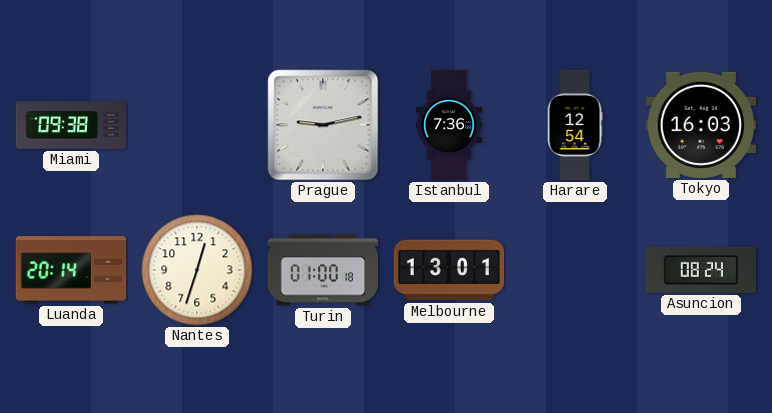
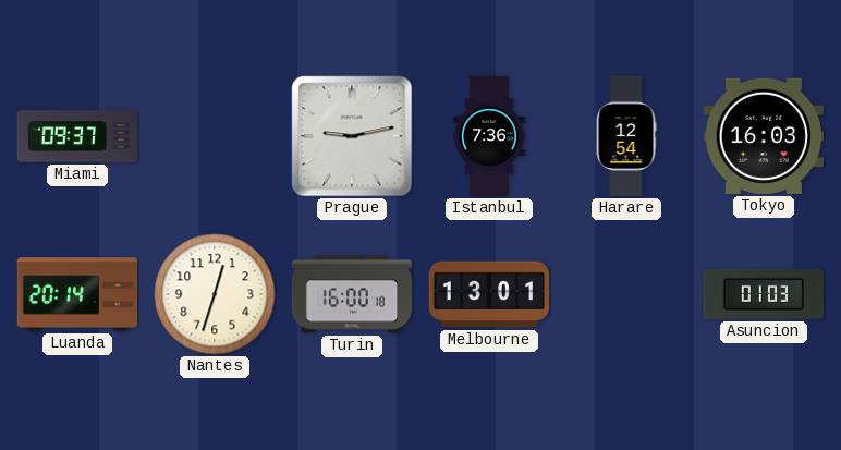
Miami: 09:38 -> 09:37
Turin: 01:00 -> 16:00
Asuncion: 08:24 -> 01:03
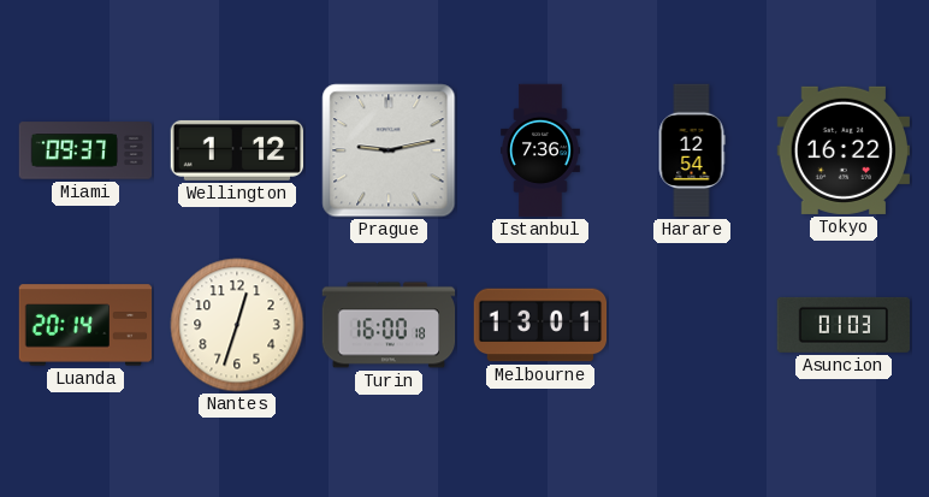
Wellington: none -> 1:12
Tokyo: 16:03 -> 16:22
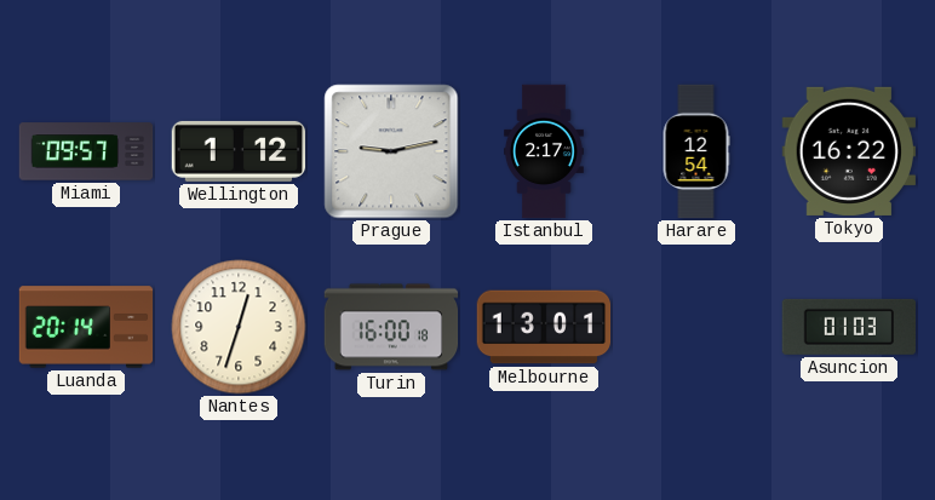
Miami: 09:37 -> 09:57
Istanbul: 7:36 -> 2:17
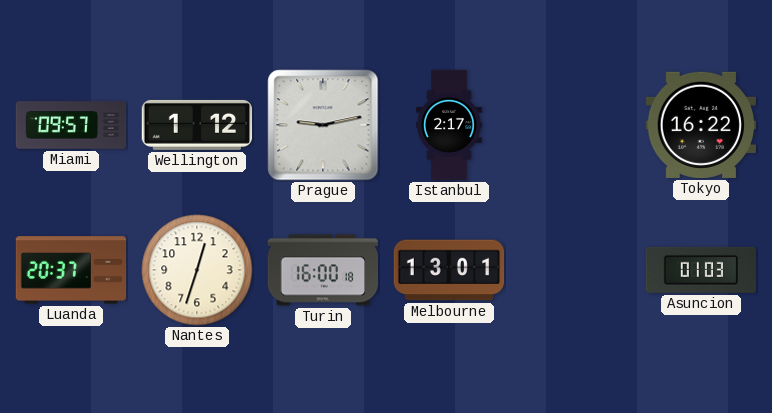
Harare: 12:54 -> none
Luanda: 20:14 -> 20:37
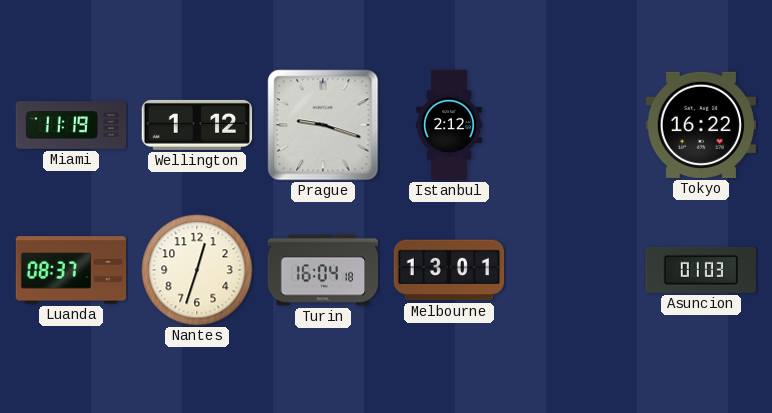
Miami: 09:57 -> 11:19
Prague: 9:13 -> 9:18
Istanbul: 2:17 -> 2:12
Luanda: 20:37 -> 08:37
Turin: 16:00 -> 16:04
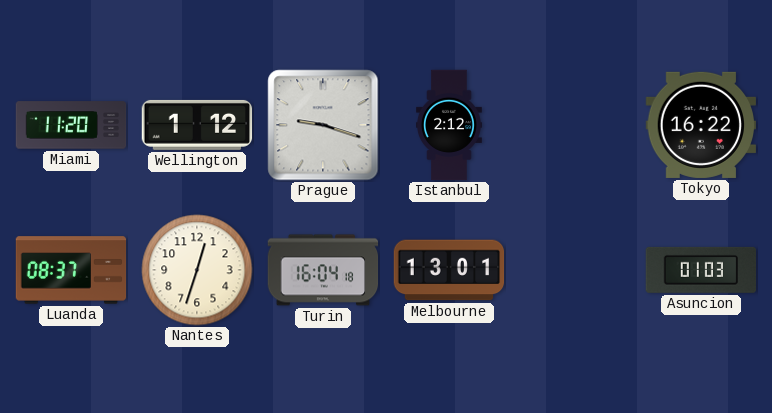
Miami: 11:19 -> 11:20
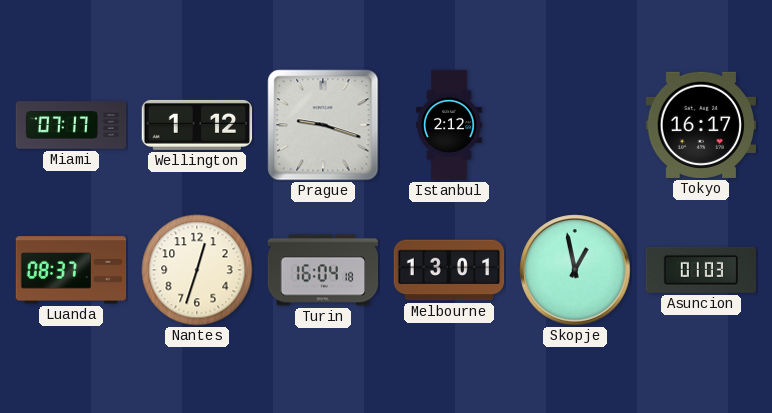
Miami: 11:20 -> 07:17
Tokyo: 16:22 -> 16:17
Skopje: none -> 12:58
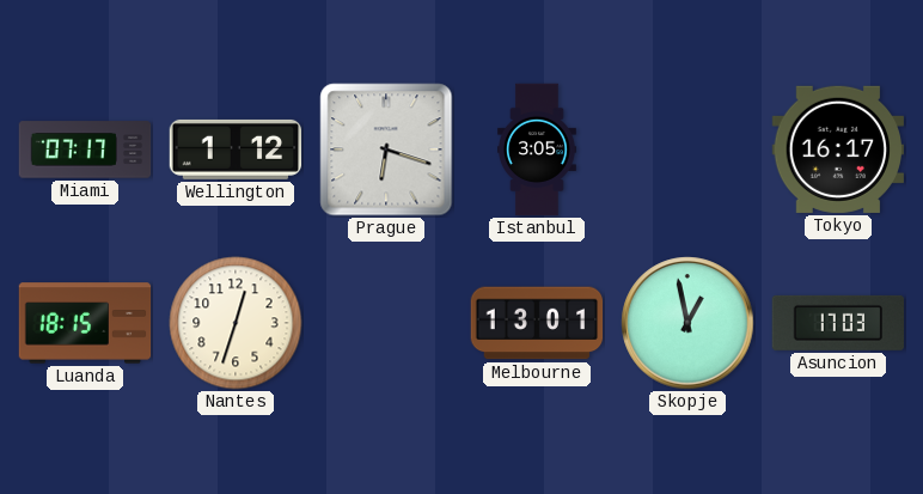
Prague: 9:18 -> 6:18
Istanbul: 2:12 -> 3:05
Luanda: 08:37 -> 18:15
Turin: 16:04 -> none
Asuncion: 01:03 -> 17:03
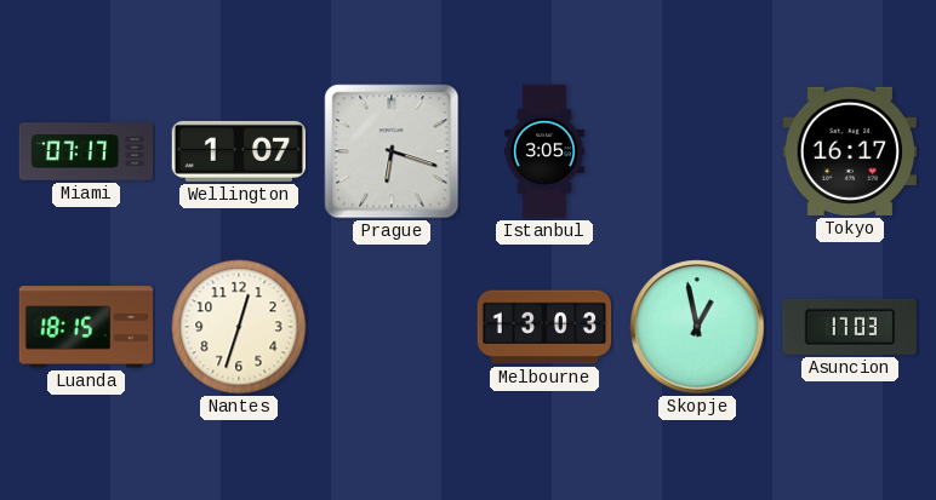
Wellington: 1:12 -> 1:07
Melbourne: 13:01 -> 13:03
